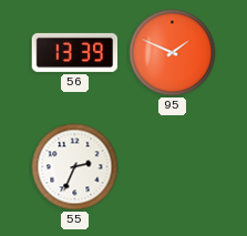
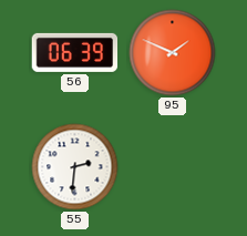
56: 13:39 -> 06:39
55: 2:34 -> 2:31
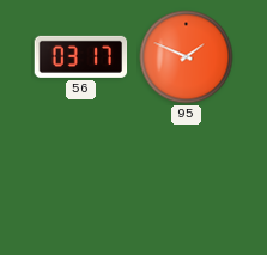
56: 06:39 -> 03:17
55: 2:31 -> none
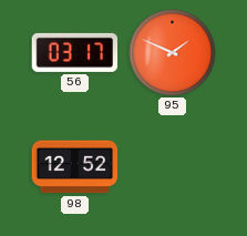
98: none -> 12:52
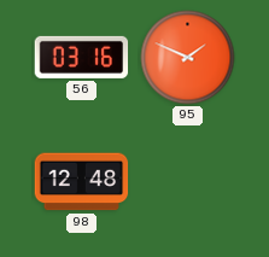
56: 03:17 -> 03:16
98: 12:52 -> 12:48
